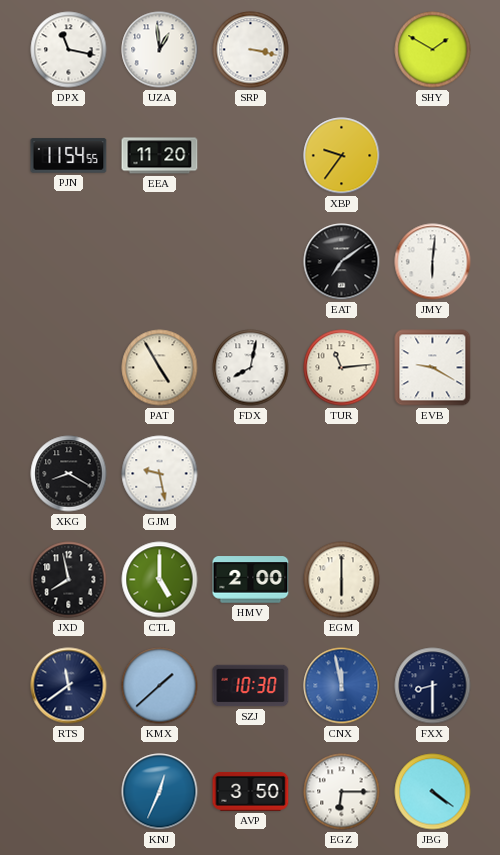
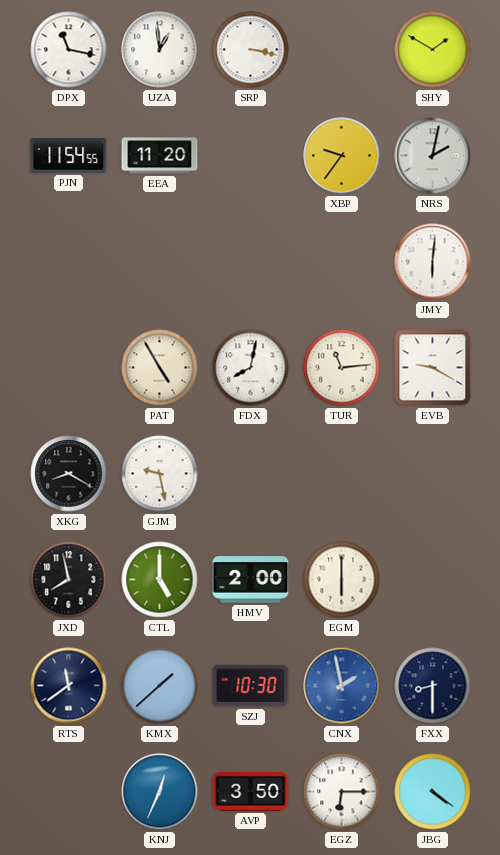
NRS: none -> 2:02
EAT: 7:09 -> none
CNX: 11:58 -> 1:58
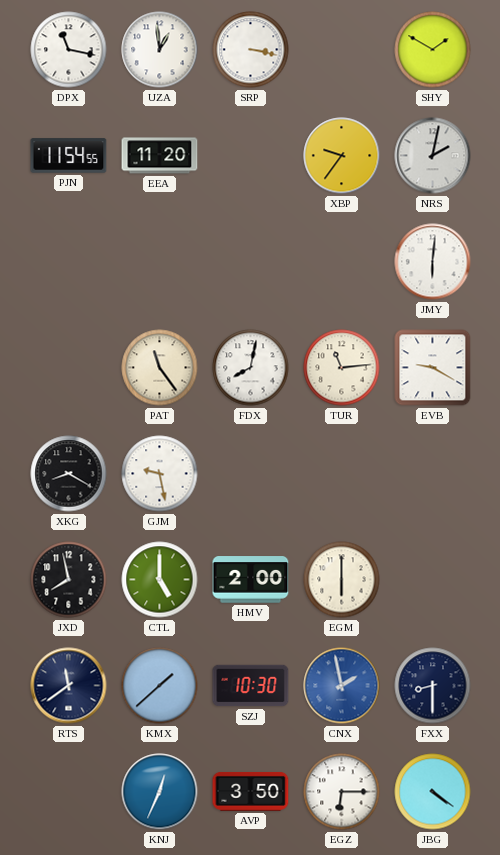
PAT: 4:55 -> 11:24
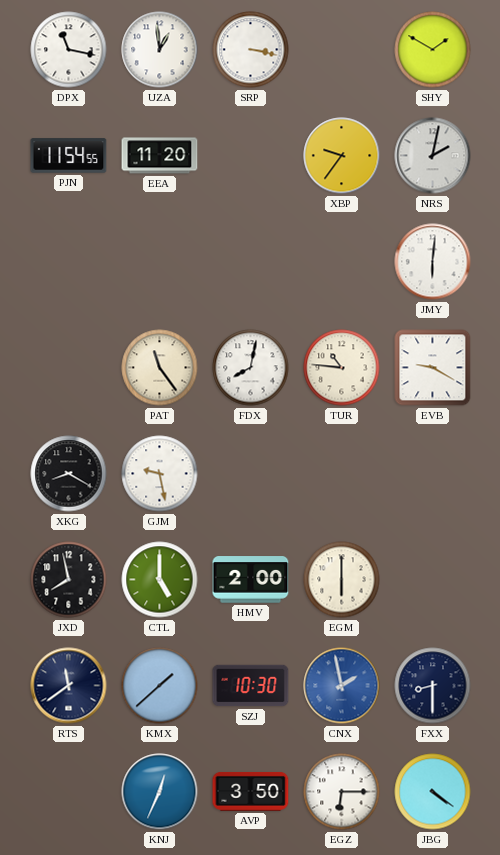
TUR: 11:14 -> 10:46
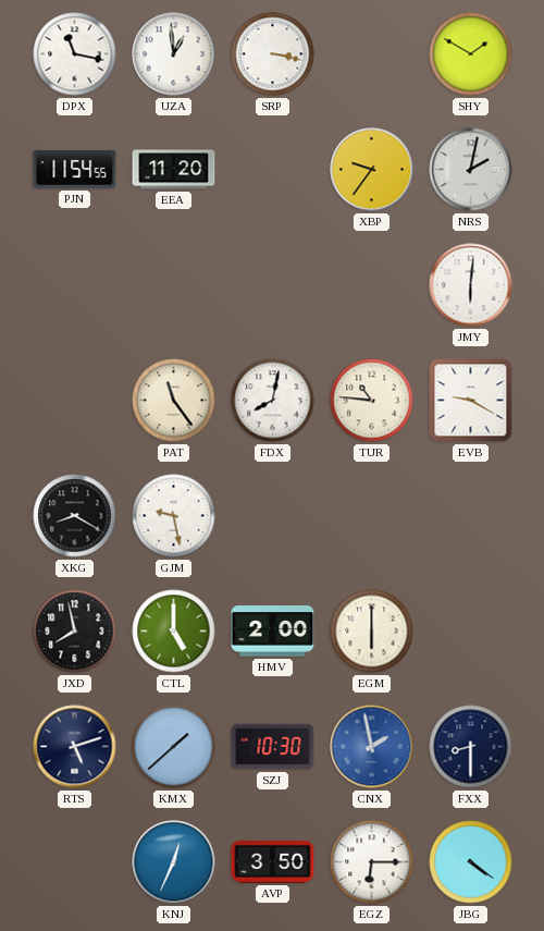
RTS: 11:39 -> 5:12
